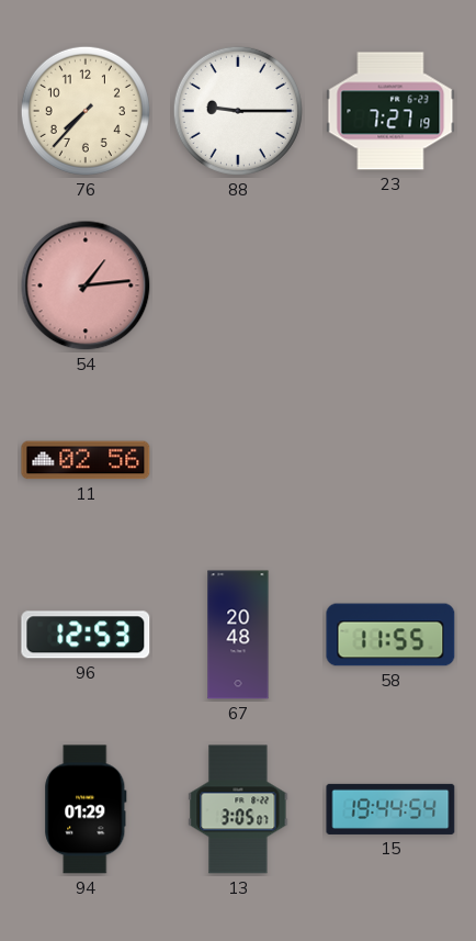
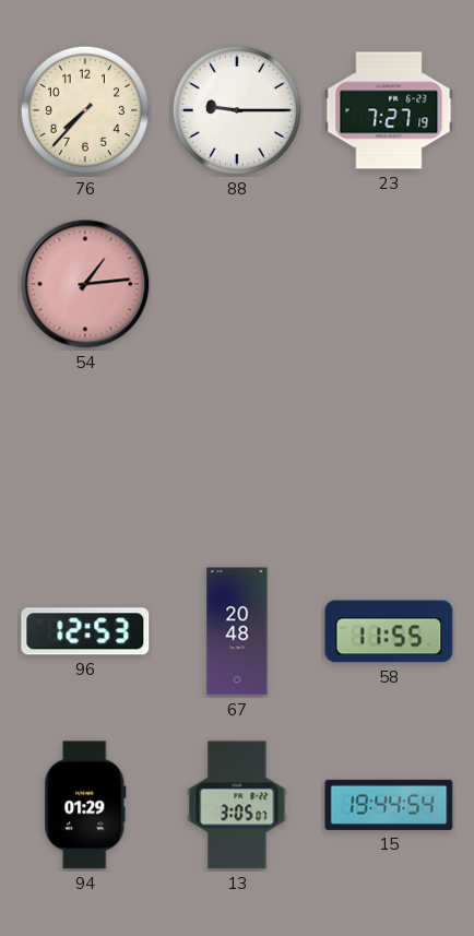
11: 02:56 -> none
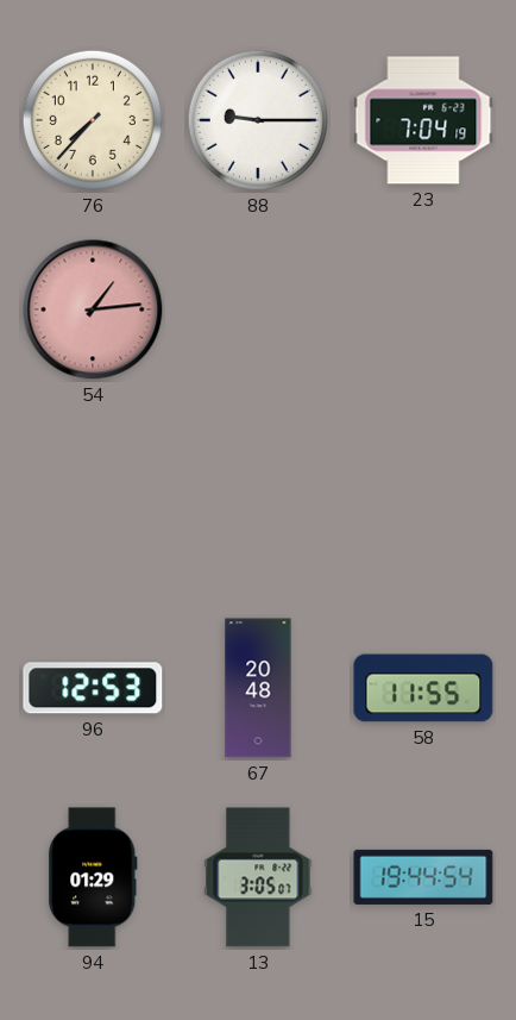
23: 7:27 -> 7:04
